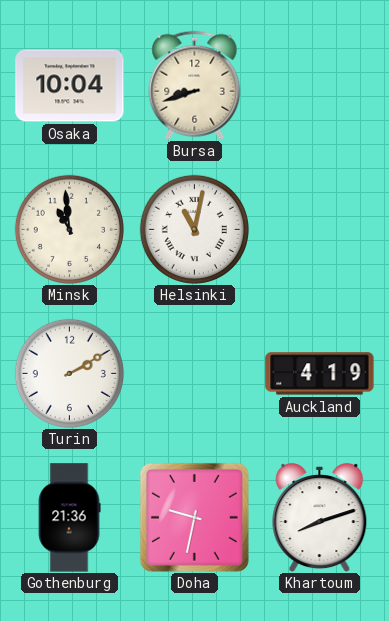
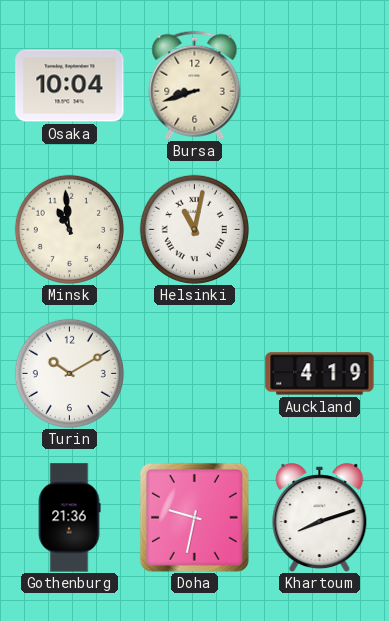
Turin: 2:10 -> 10:10
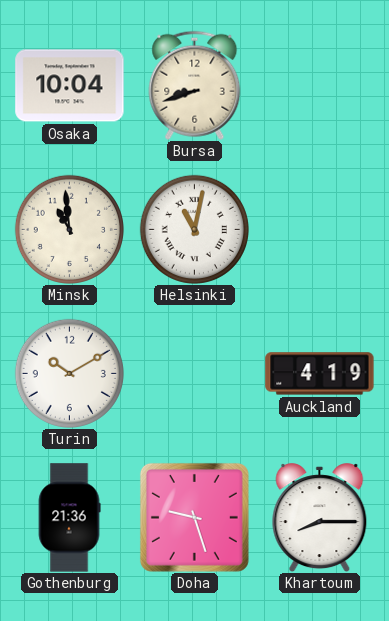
Doha: 9:32 -> 9:27
Khartoum: 8:12 -> 8:15
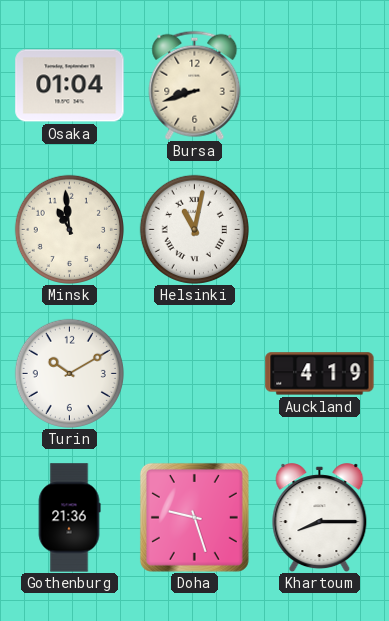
Osaka: 10:04 -> 01:04
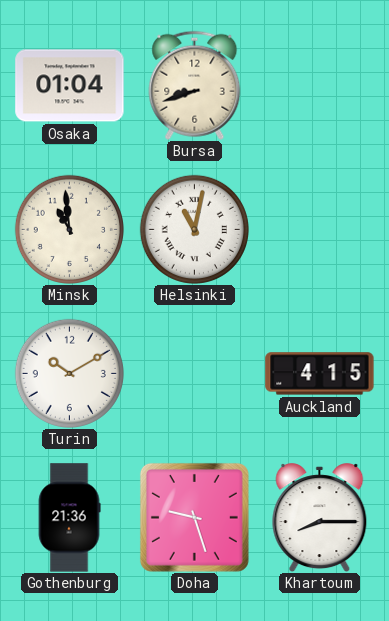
Auckland: 4:19 -> 4:15
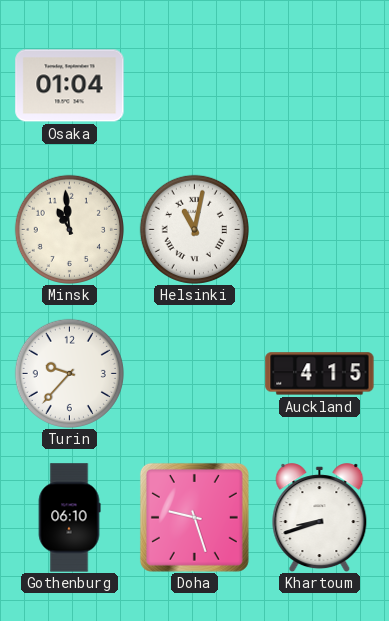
Bursa: 8:42 -> none
Turin: 10:10 -> 9:37
Gothenburg: 21:36 -> 06:10
Khartoum: 8:15 -> 8:42
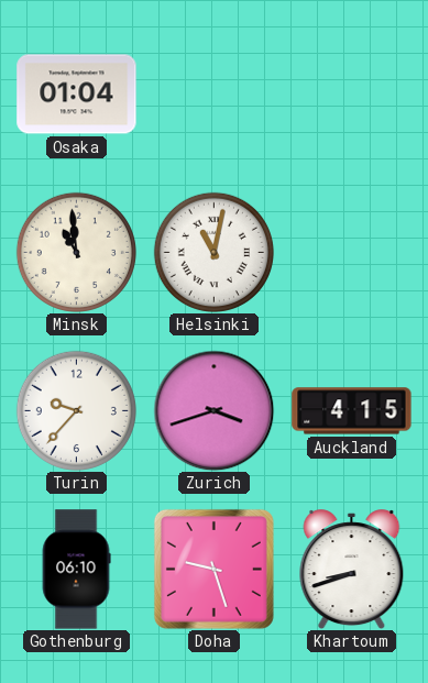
Zurich: none -> 3:42
